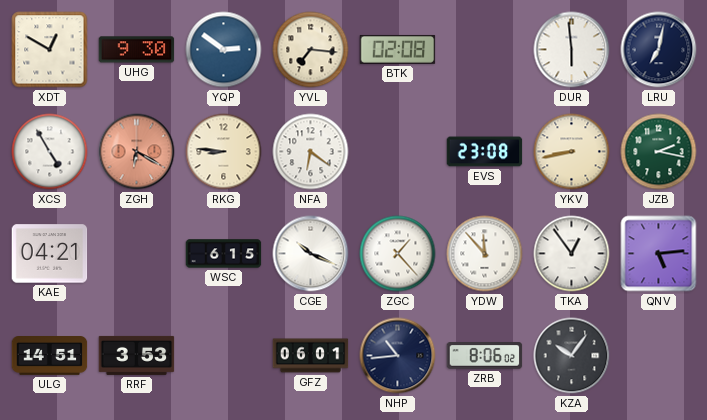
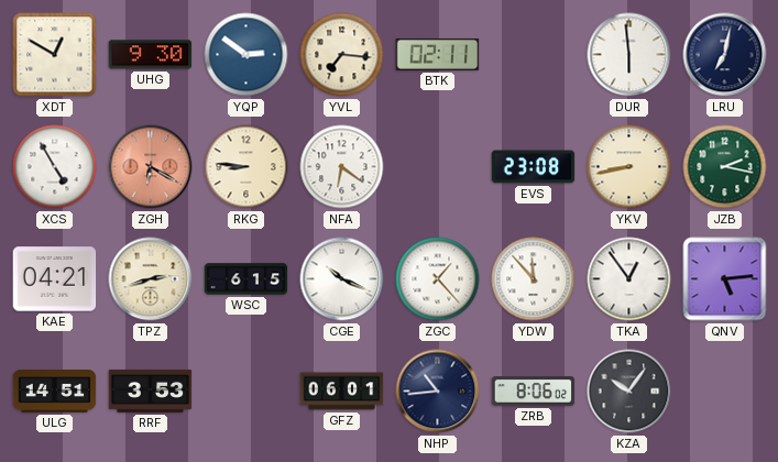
BTK: 02:08 -> 02:11
TPZ: none -> 2:42
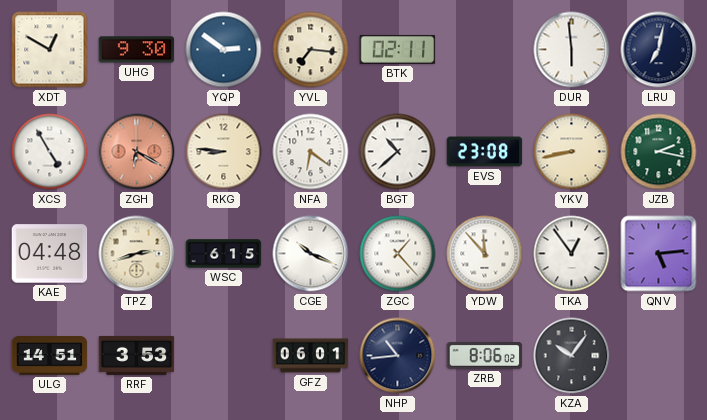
BGT: none -> 10:38
KAE: 04:21 -> 04:48
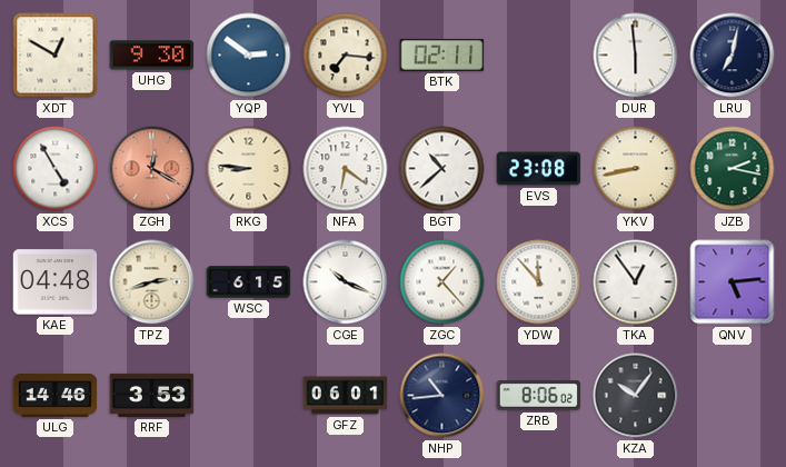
ZGH: 6:20 -> 12:20
ULG: 14:51 -> 14:46
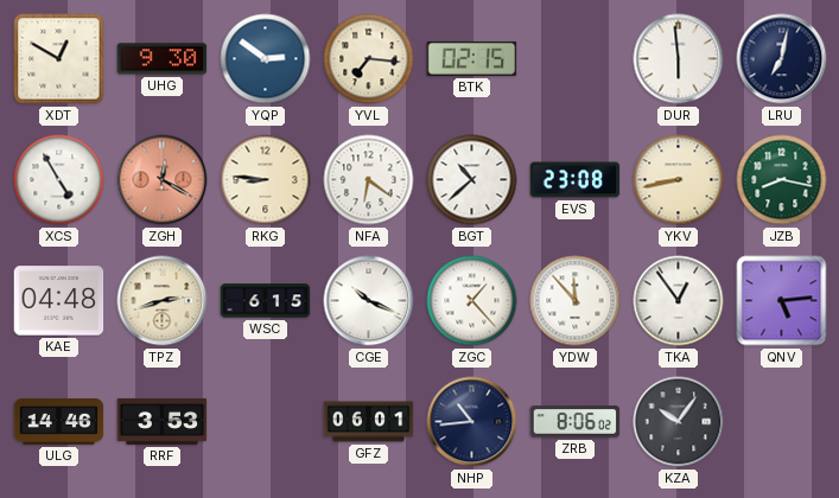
BTK: 02:11 -> 02:15
JZB: 2:17 -> 8:17
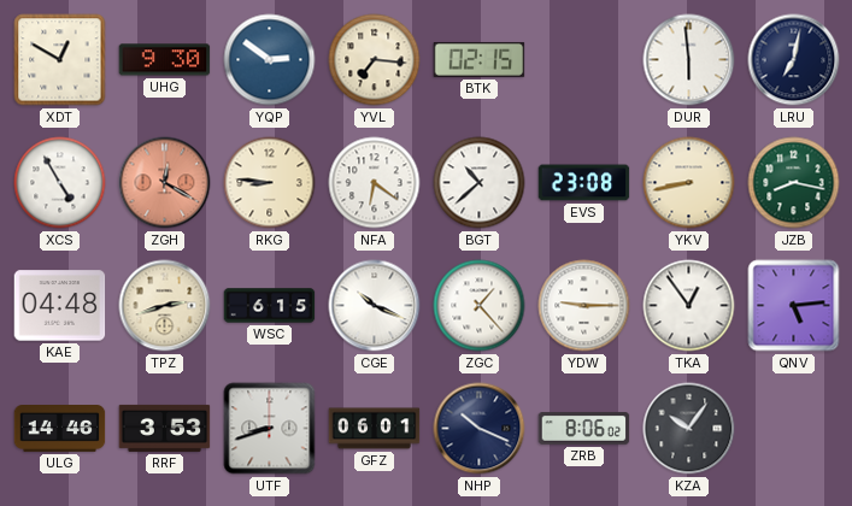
YDW: 11:53 -> 9:15
UTF: none -> 8:42
NHP: 10:44 -> 10:19
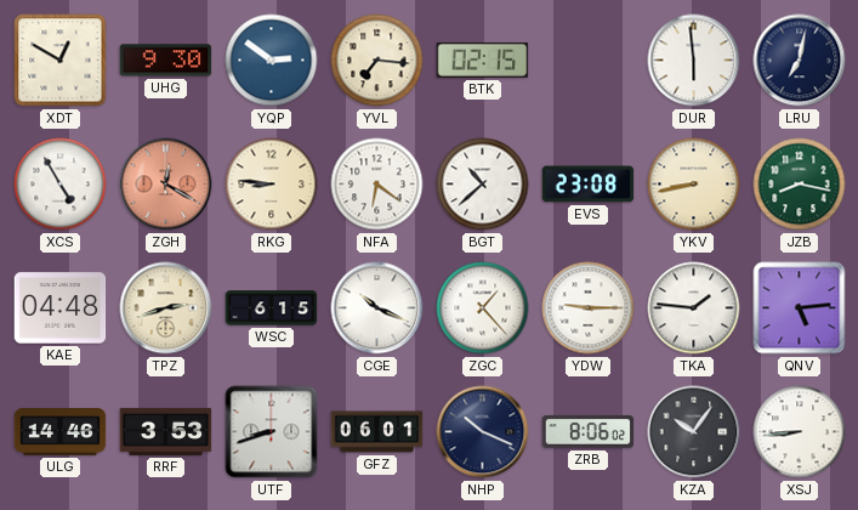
TKA: 12:54 -> 1:46
XSJ: none -> 8:44
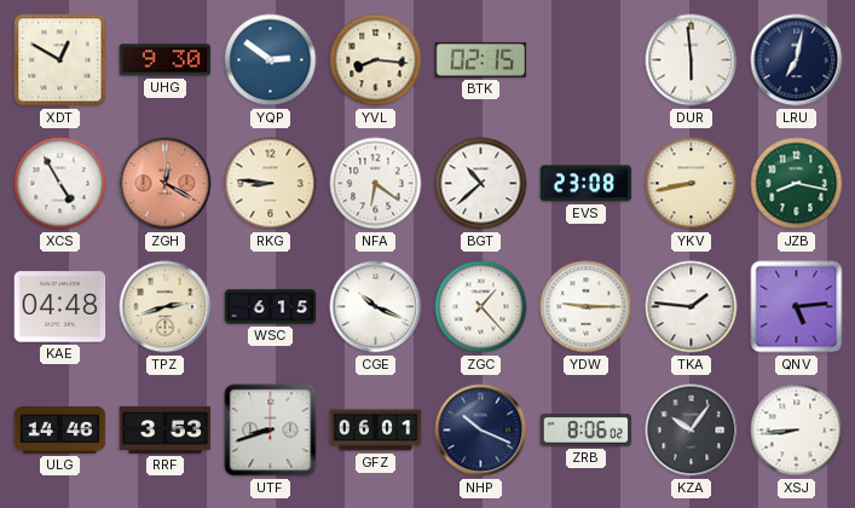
YVL: 7:16 -> 8:16
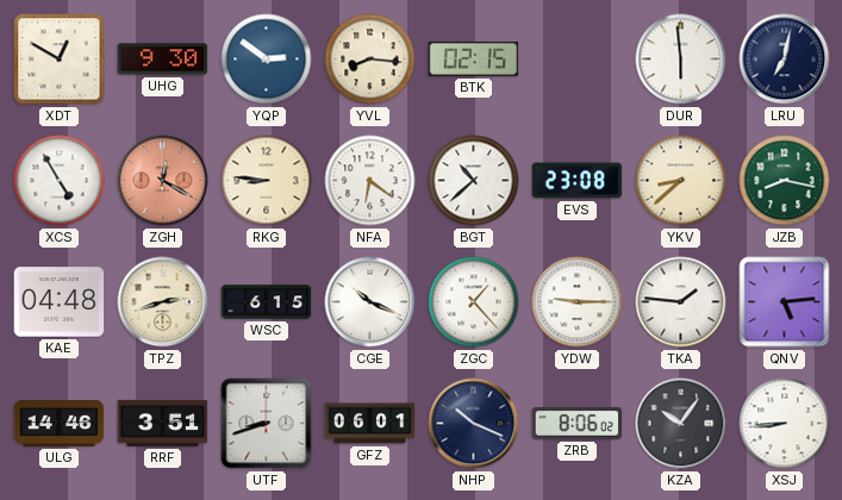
YKV: 8:43 -> 8:38
RRF: 3:53 -> 3:51
